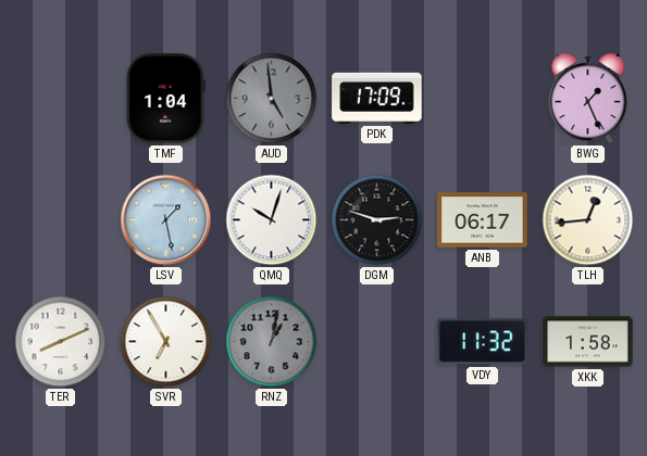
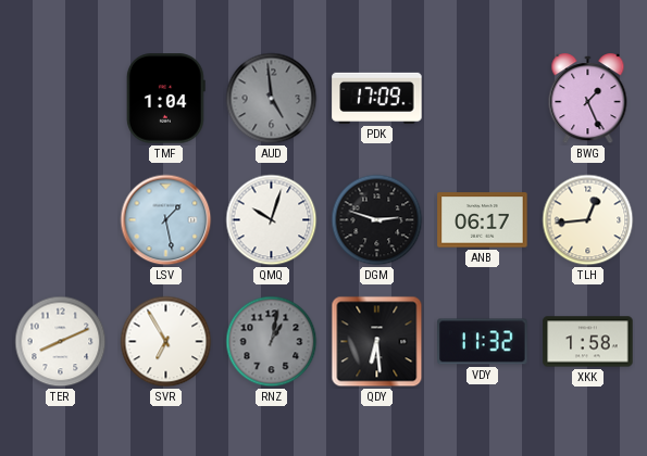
QDY: none -> 6:29
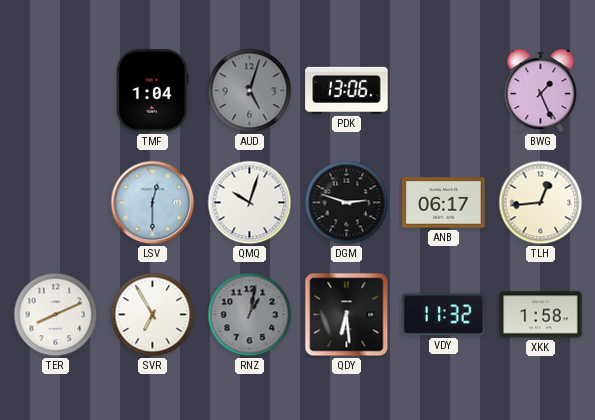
AUD: 4:59 -> 5:03
PDK: 17:09 -> 13:06
LSV: 1:28 -> 12:30
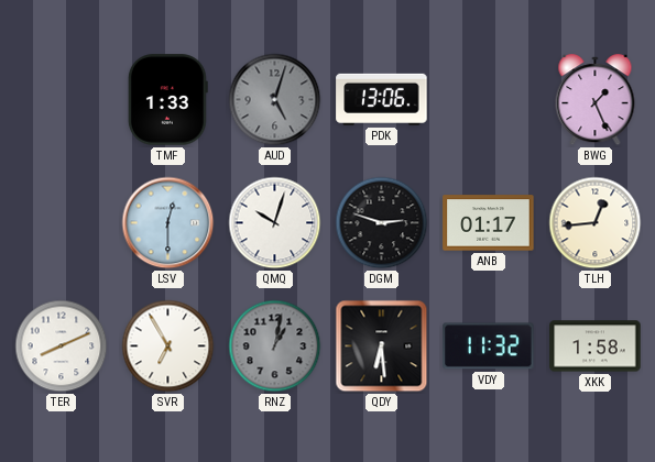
TMF: 1:04 -> 1:33
ANB: 06:17 -> 01:17
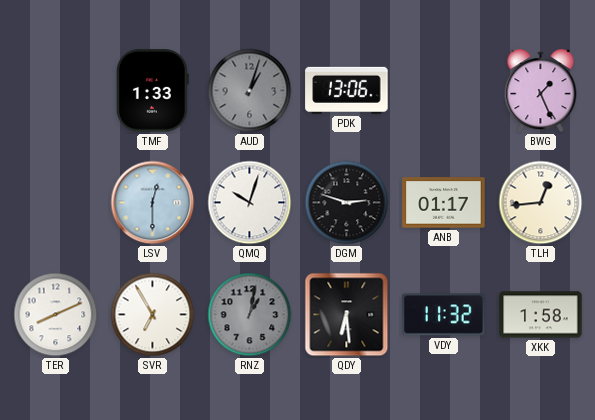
AUD: 5:03 -> 1:03
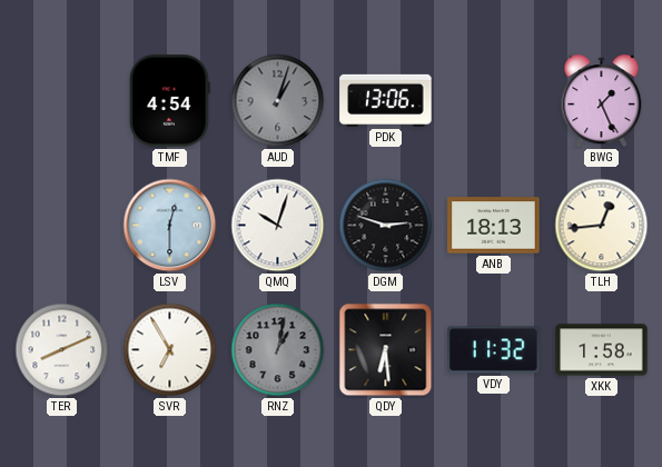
TMF: 1:33 -> 4:54
ANB: 01:17 -> 18:13
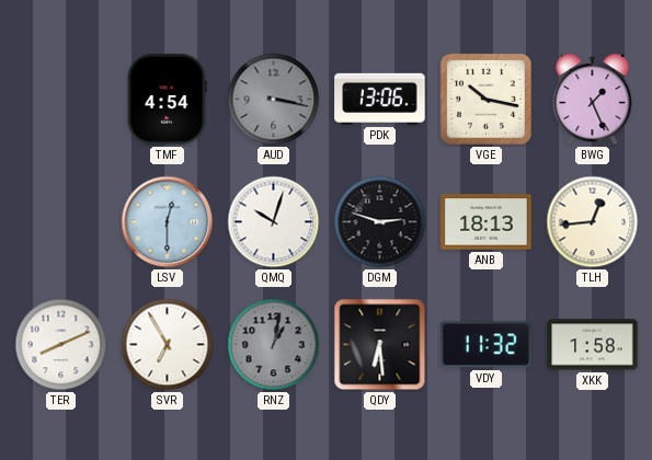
AUD: 1:03 -> 3:17
VGE: none -> 10:17
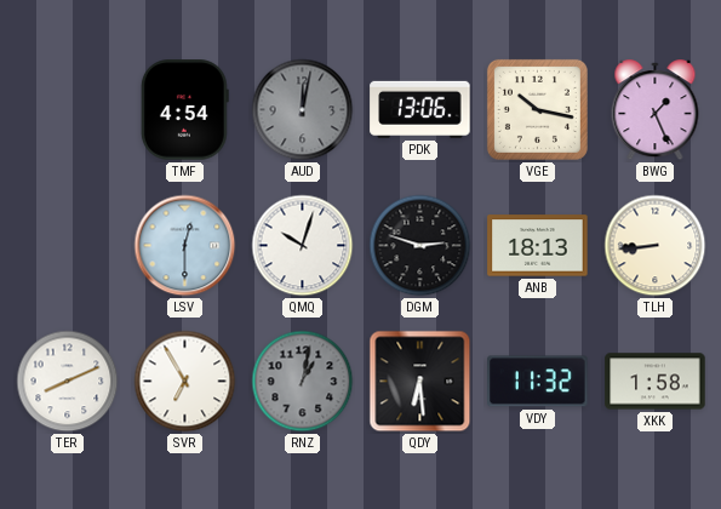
AUD: 3:17 -> 12:02
TLH: 12:44 -> 8:44
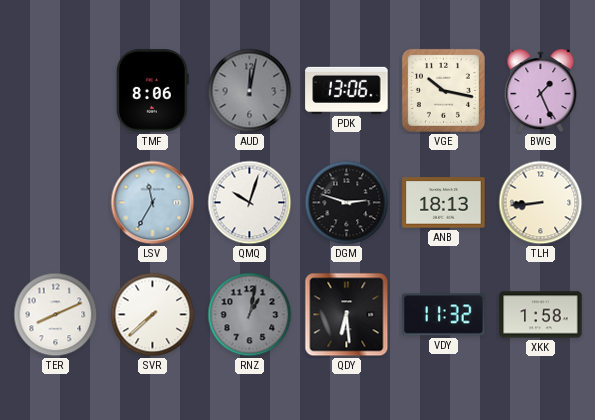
TMF: 4:54 -> 8:06
LSV: 12:30 -> 11:35
SVR: 6:55 -> 7:38
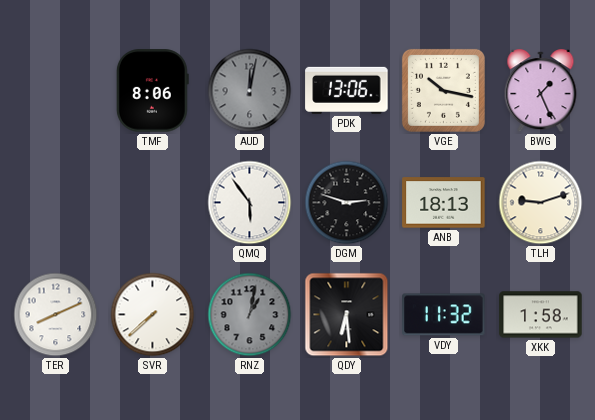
LSV: 11:35 -> none
QMQ: 10:03 -> 5:54
TLH: 8:44 -> 9:12
